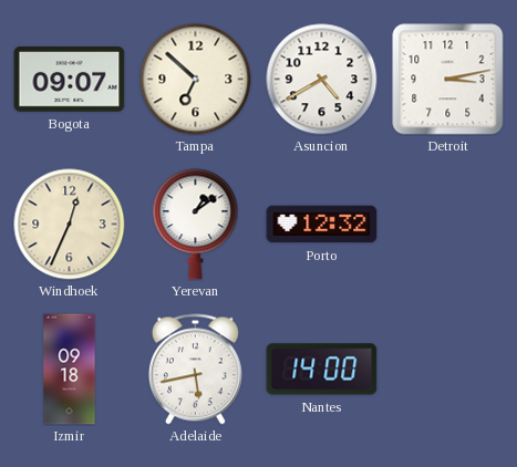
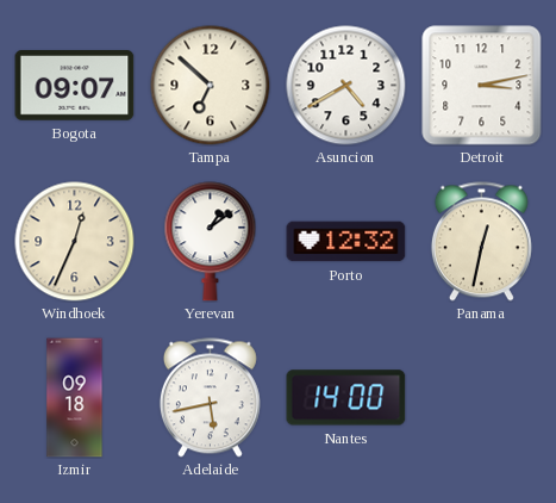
Panama: none -> 12:32
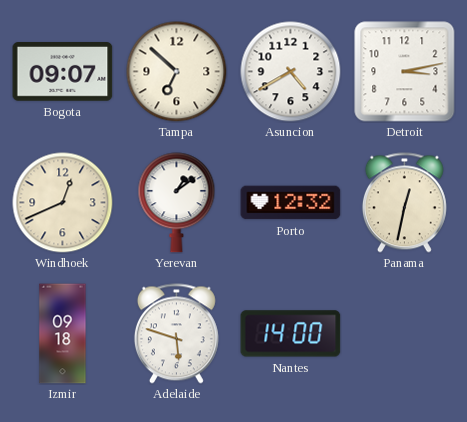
Windhoek: 12:34 -> 12:41
Adelaide: 5:43 -> 5:48
